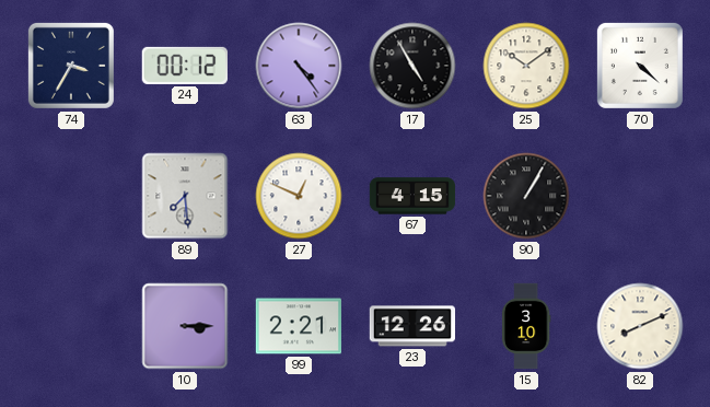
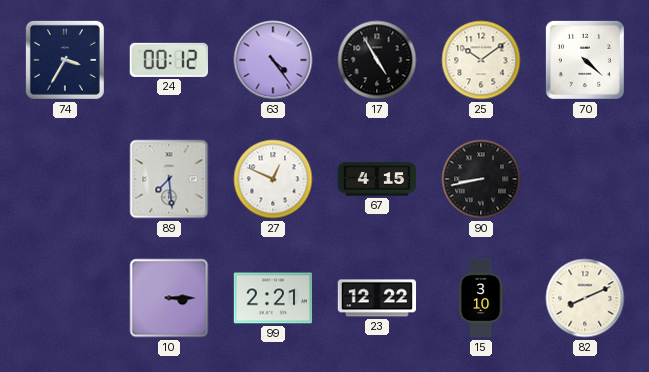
90: 1:05 -> 8:43
23: 12:26 -> 12:22
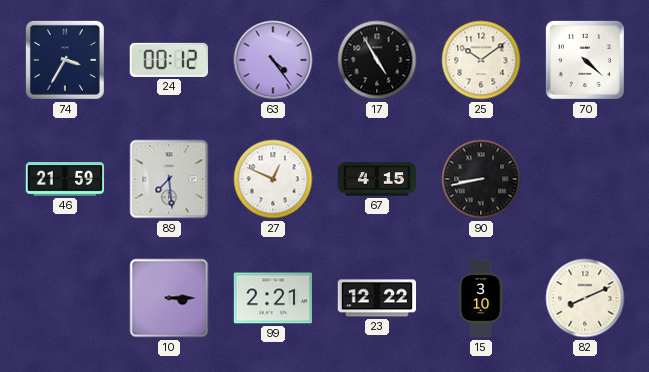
46: none -> 21:59
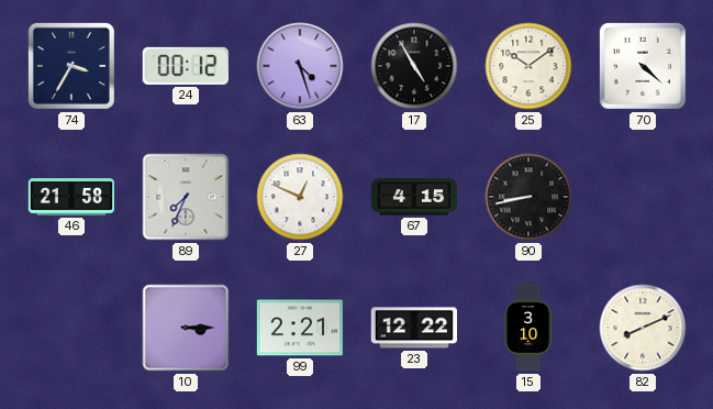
63: 4:24 -> 4:27
46: 21:59 -> 21:58
89: 7:29 -> 7:34
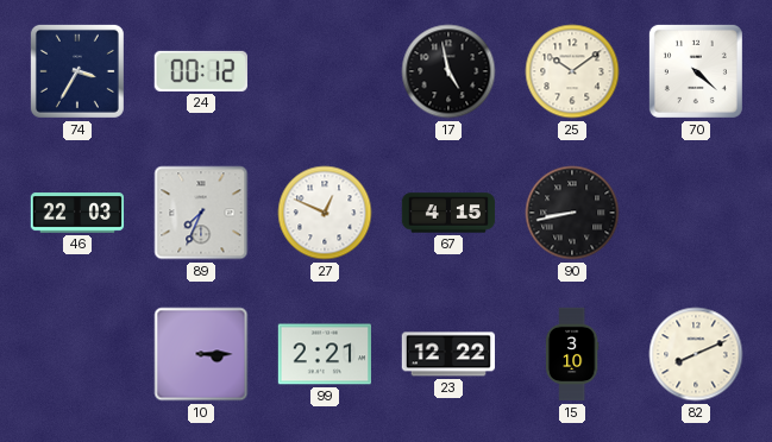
63: 4:27 -> none
17: 4:55 -> 4:58
46: 21:58 -> 22:03
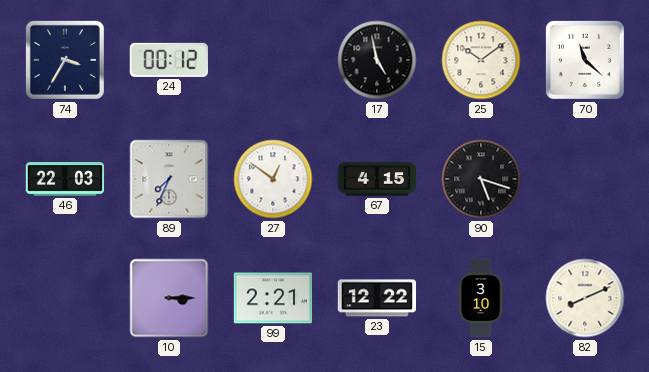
70: 4:22 -> 11:22
27: 12:49 -> 12:51
90: 8:43 -> 5:18
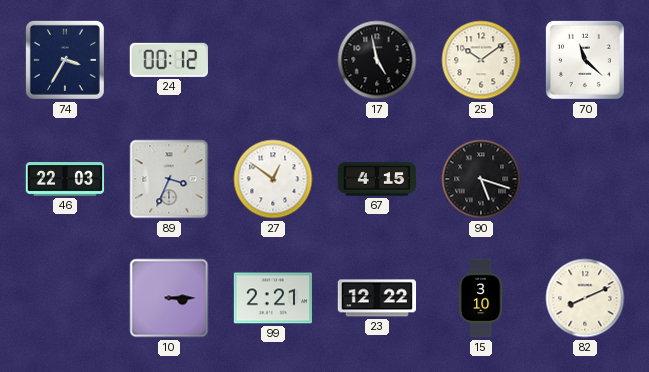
89: 7:34 -> 3:34
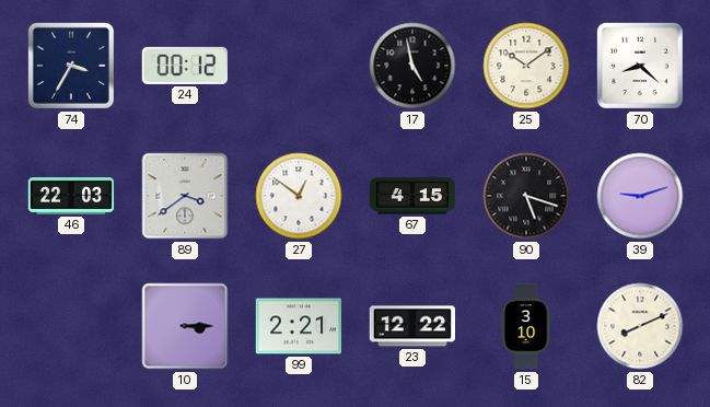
70: 11:22 -> 8:22
89: 3:34 -> 3:39
39: none -> 9:12
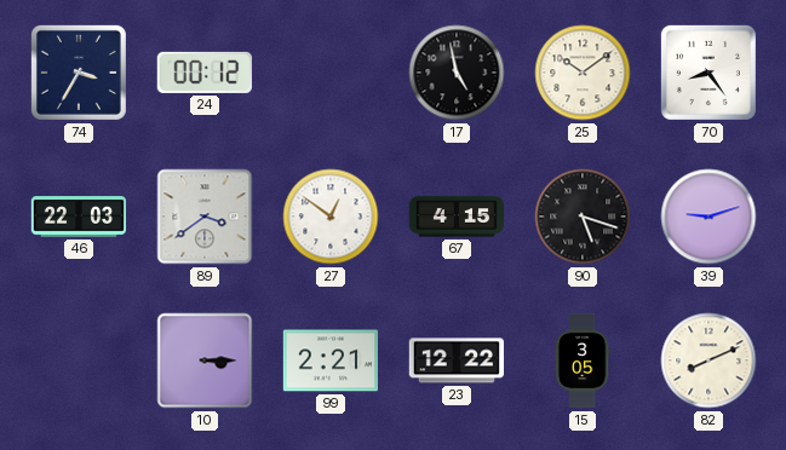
70: 8:22 -> 8:24
15: 3:10 -> 3:05
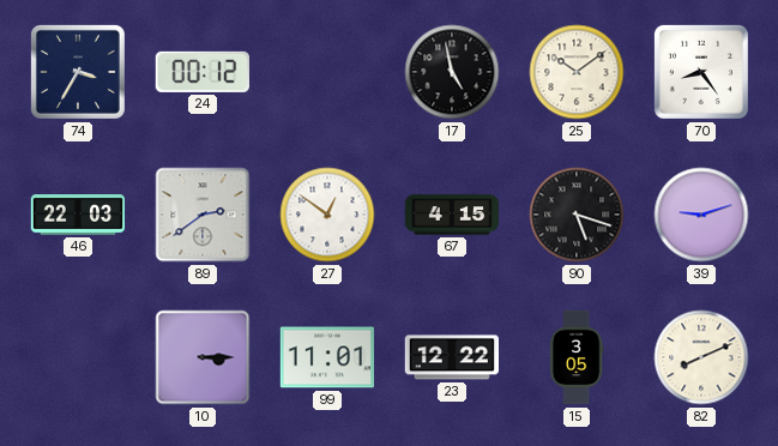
89: 3:39 -> 2:39
99: 2:21 -> 11:01
